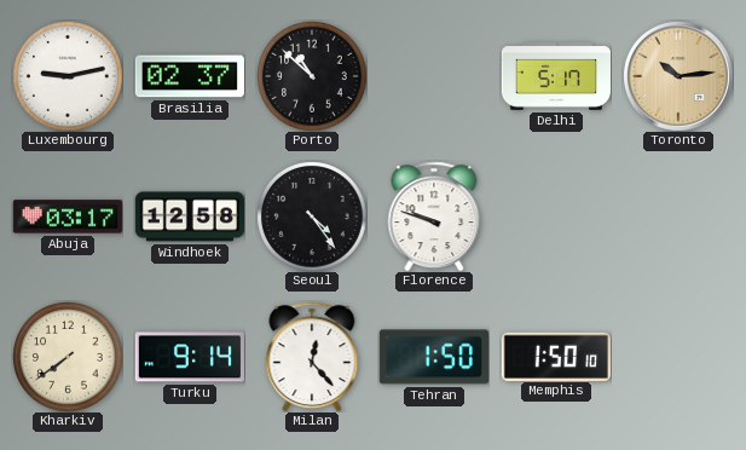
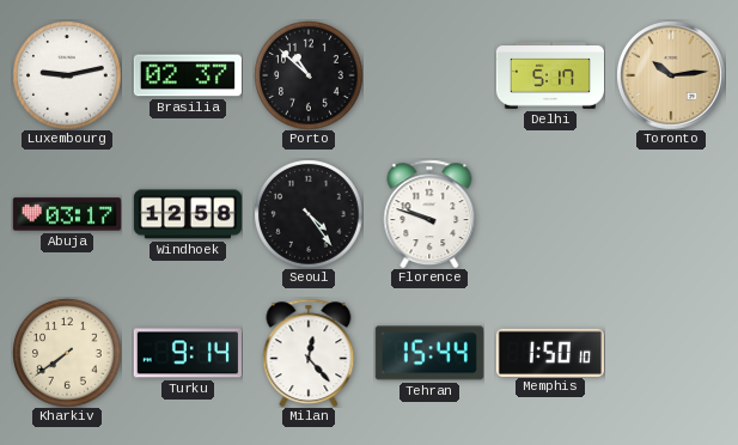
Tehran: 1:50 -> 15:44
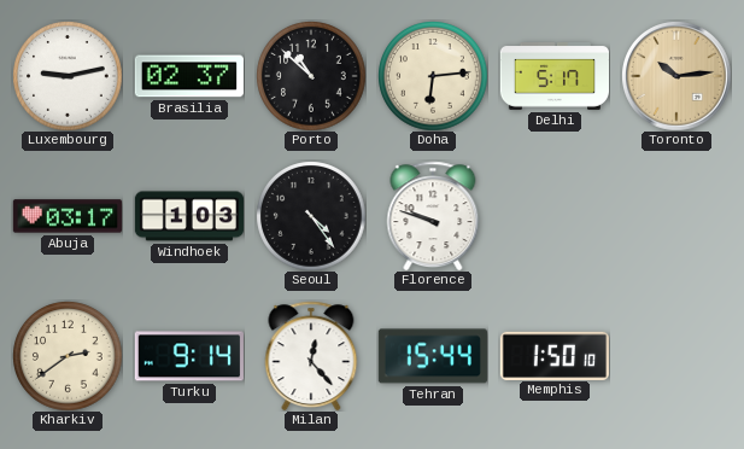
Doha: none -> 6:14
Windhoek: 12:58 -> 1:03
Kharkiv: 7:39 -> 2:39
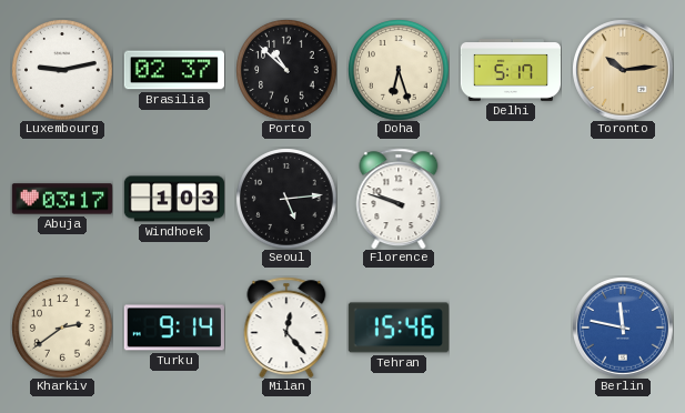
Doha: 6:14 -> 6:27
Seoul: 4:24 -> 5:14
Tehran: 15:44 -> 15:46
Memphis: 1:50 -> none
Berlin: none -> 11:47
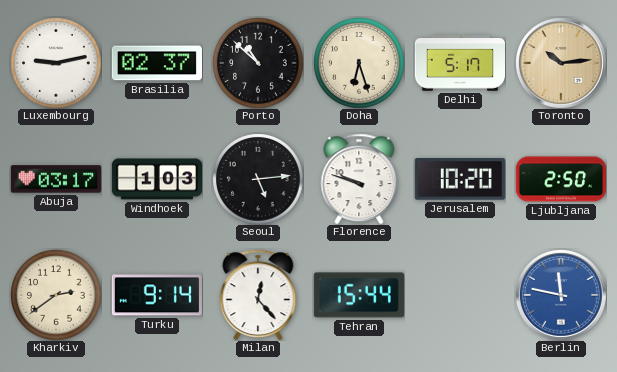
Jerusalem: none -> 10:20
Ljubljana: none -> 2:50
Tehran: 15:46 -> 15:44
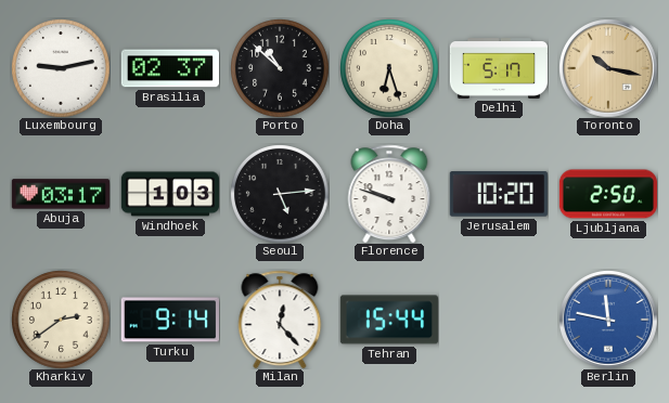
Toronto: 10:14 -> 10:17
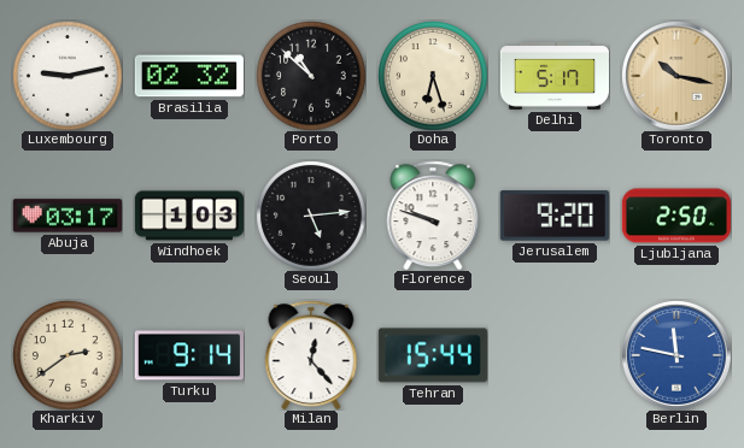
Brasilia: 02:37 -> 02:32
Jerusalem: 10:20 -> 9:20
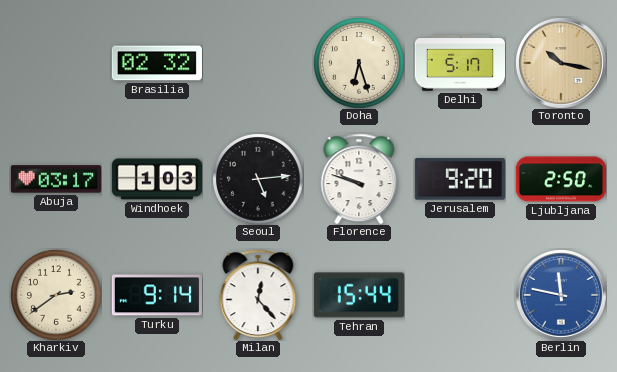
Luxembourg: 9:13 -> none
Porto: 10:52 -> none
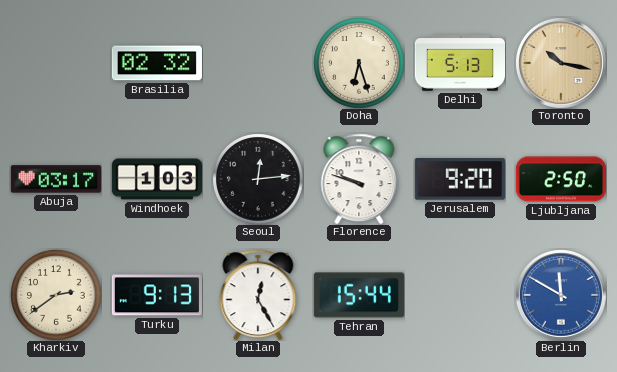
Delhi: 5:17 -> 5:13
Seoul: 5:14 -> 12:14
Turku: 9:14 -> 9:13
Milan: 12:23 -> 12:25
Berlin: 11:47 -> 11:50
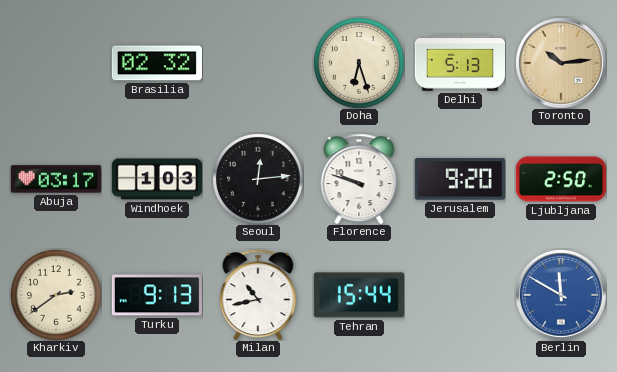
Toronto: 10:17 -> 10:14
Milan: 12:25 -> 10:43
